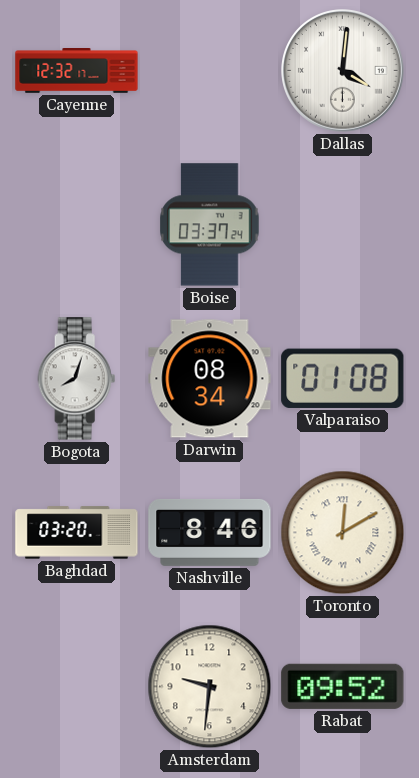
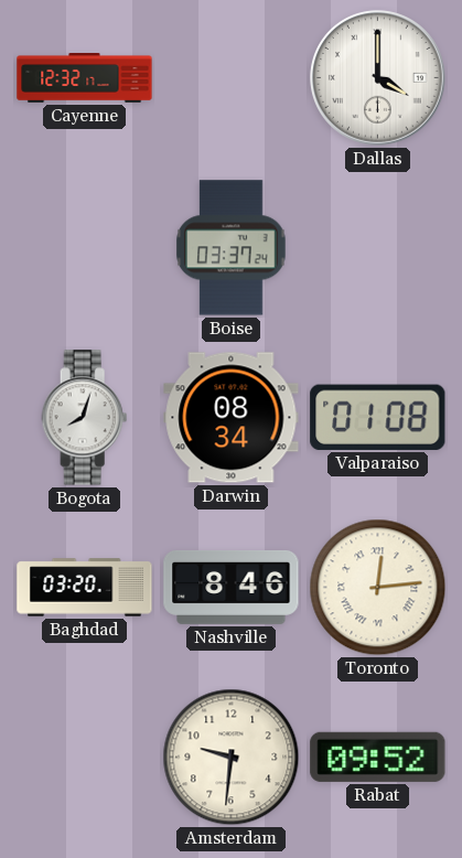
Dallas: 4:01 -> 4:00
Toronto: 12:10 -> 12:14
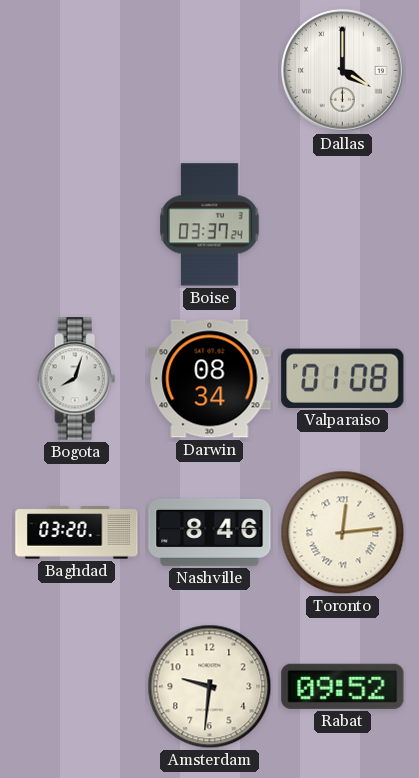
Cayenne: 12:32 -> none
